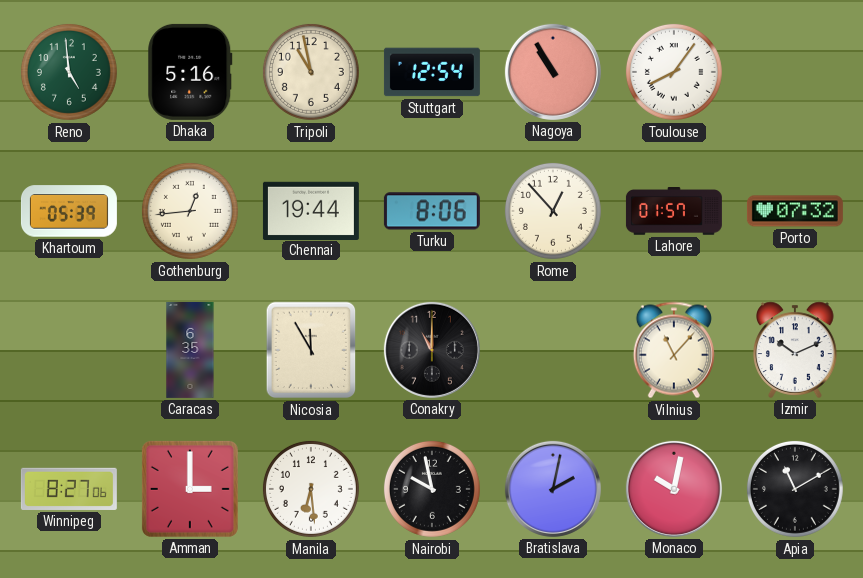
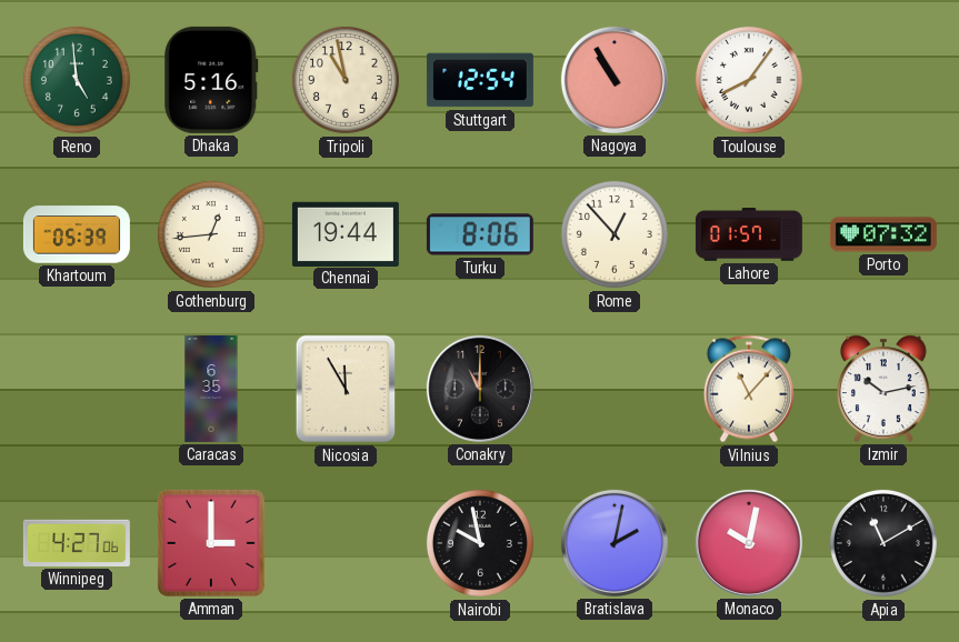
Izmir: 10:11 -> 10:13
Winnipeg: 8:27 -> 4:27
Manila: 6:29 -> none
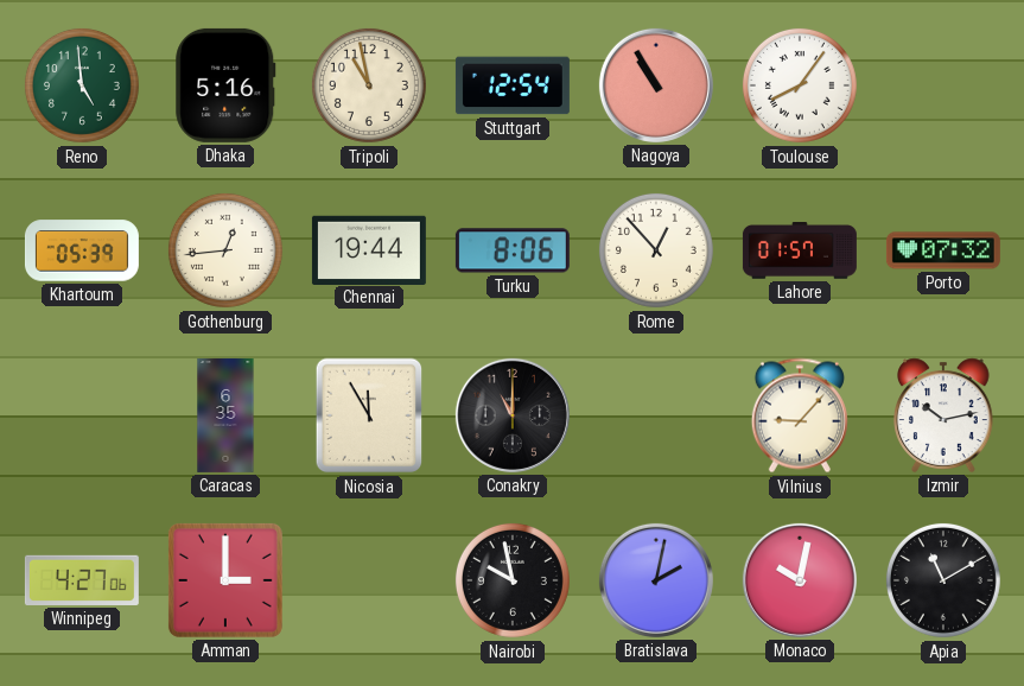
Vilnius: 11:07 -> 9:07
